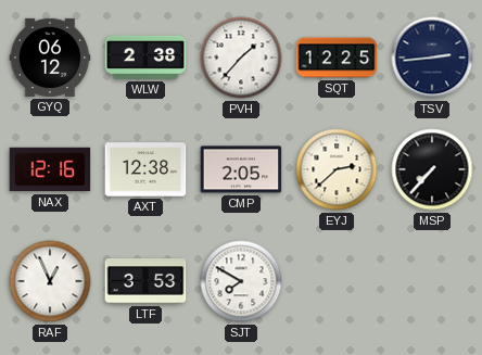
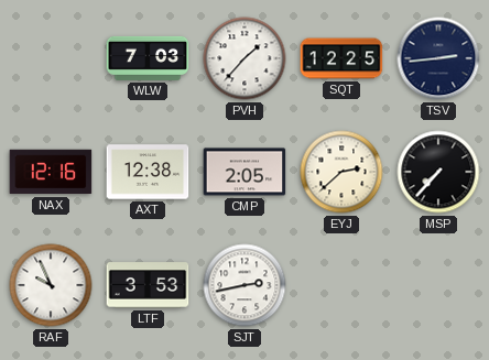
GYQ: 06:12 -> none
WLW: 2:38 -> 7:03
RAF: 12:56 -> 9:56
SJT: 7:50 -> 2:43
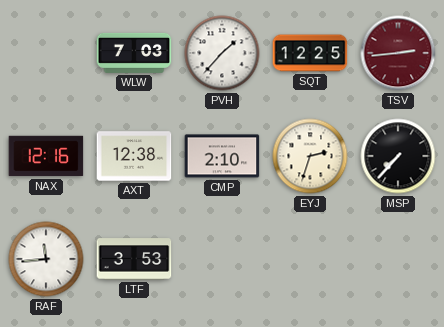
TSV dial: navy -> burgundy
CMP: 2:05 -> 2:10
EYJ: 2:38 -> 2:33
RAF: 9:56 -> 11:44
SJT: 2:43 -> none
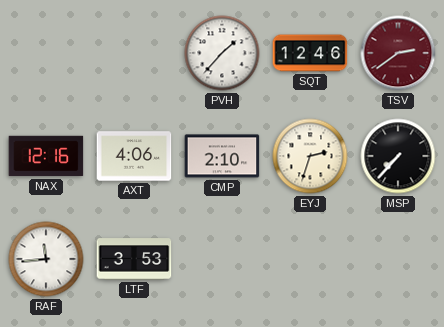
WLW: 7:03 -> none
SQT: 12:25 -> 12:46
TSV: 2:44 -> 2:39
AXT: 12:38 -> 4:06
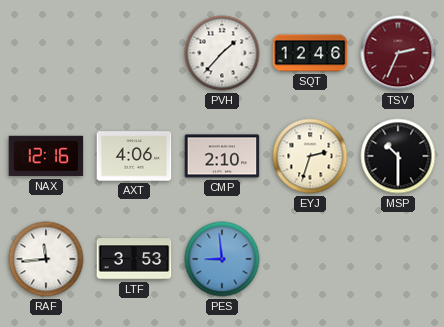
TSV: 2:39 -> 2:34
MSP: 7:37 -> 10:30
PES: none -> 8:59
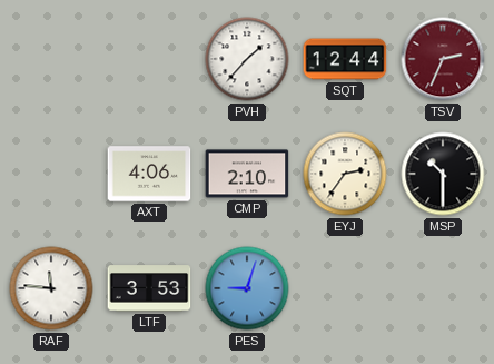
SQT: 12:46 -> 12:44
NAX: 12:16 -> none
EYJ: 2:33 -> 2:36
RAF: 11:44 -> 11:46
PES: 8:59 -> 9:03
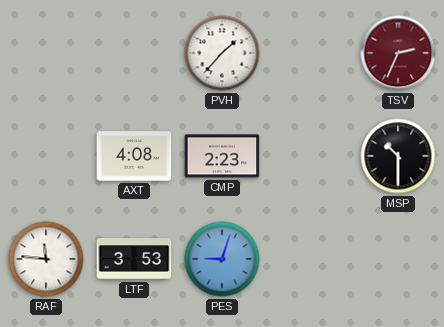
SQT: 12:44 -> none
AXT: 4:06 -> 4:08
CMP: 2:10 -> 2:23
EYJ: 2:36 -> none
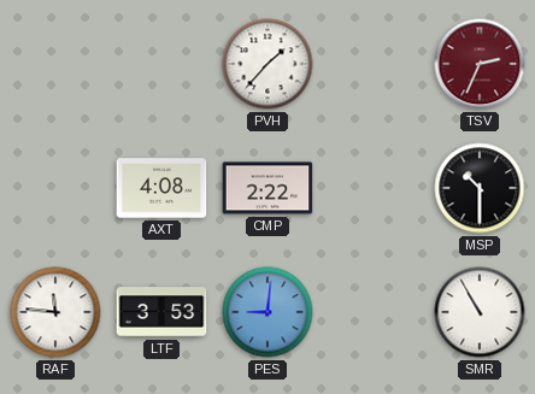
CMP: 2:23 -> 2:22
PES: 9:03 -> 9:01
SMR: none -> 10:55
